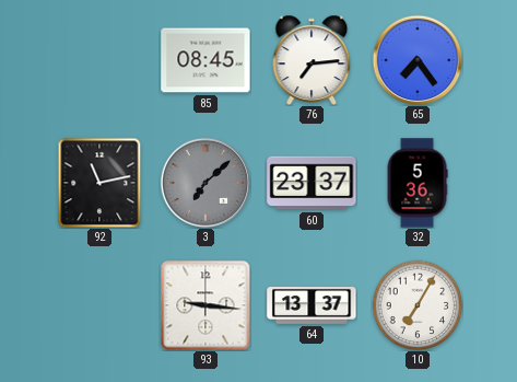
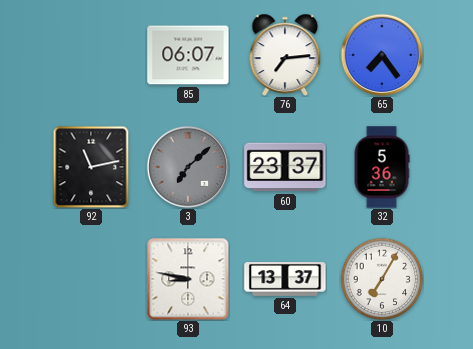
85: 08:45 -> 06:07
93: 9:16 -> 8:47
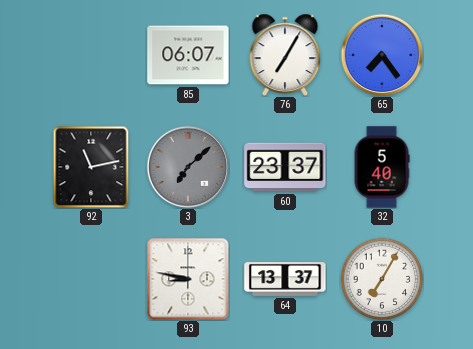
76: 7:14 -> 7:05
32: 5:36 -> 5:40
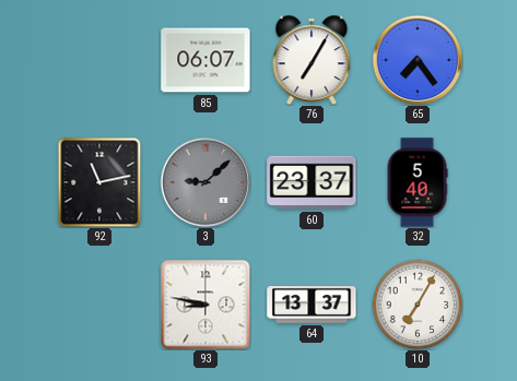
3: 7:08 -> 9:08
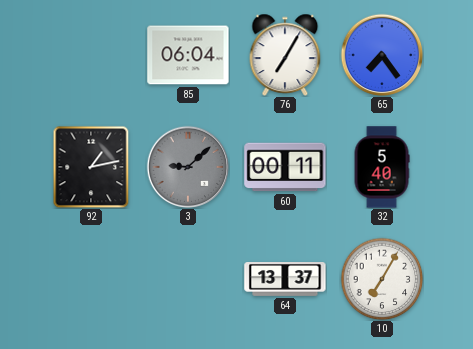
85: 06:07 -> 06:04
92: 11:13 -> 1:13
60: 23:37 -> 00:11
93: 8:47 -> none
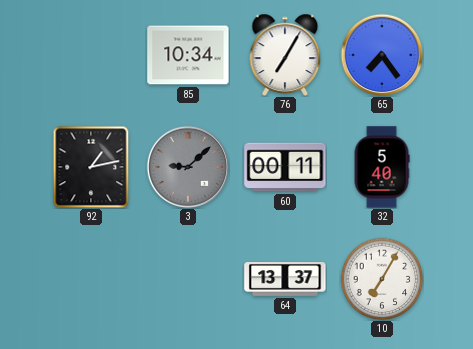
85: 06:04 -> 10:34
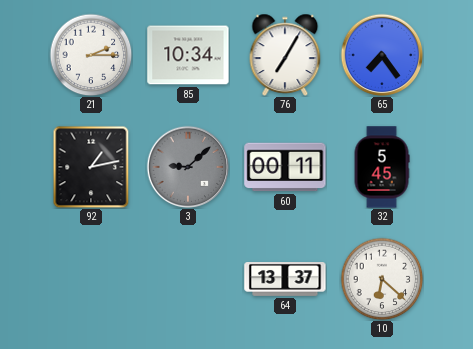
21: none -> 2:15
32: 5:40 -> 5:45
10: 7:05 -> 6:22
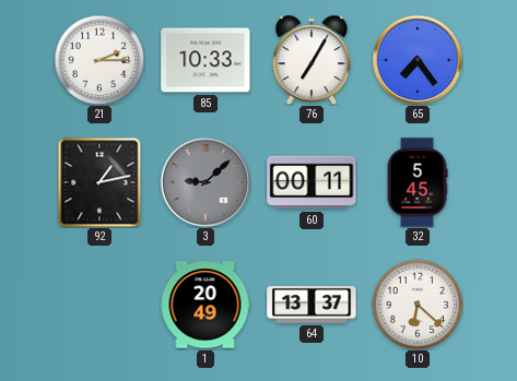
85: 10:34 -> 10:33
1: none -> 20:49
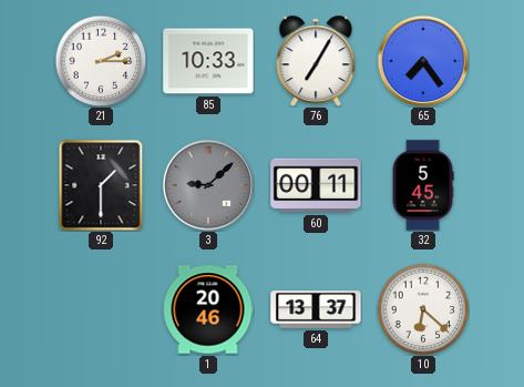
92: 1:13 -> 1:30
1: 20:49 -> 20:46
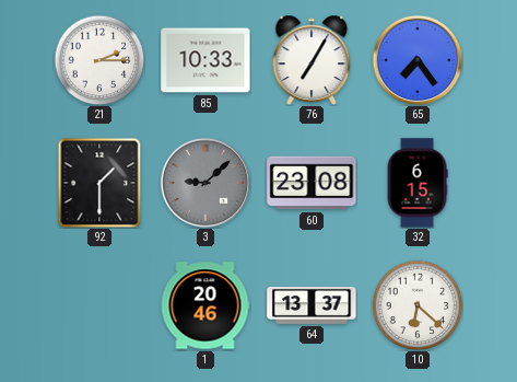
60: 00:11 -> 23:08
32: 5:45 -> 6:15
